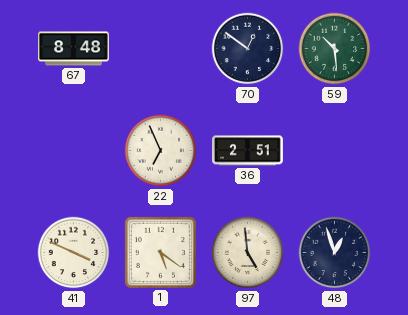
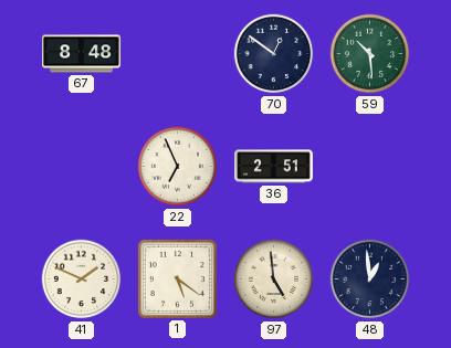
41: 3:49 -> 1:49
48: 12:57 -> 12:59
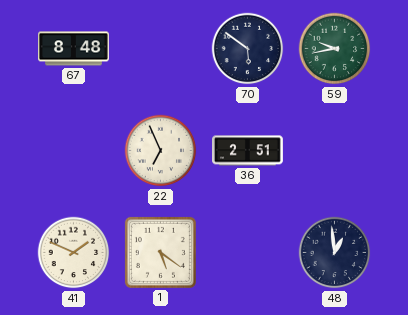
70: 12:51 -> 5:51
59: 10:29 -> 9:43
97: 4:59 -> none
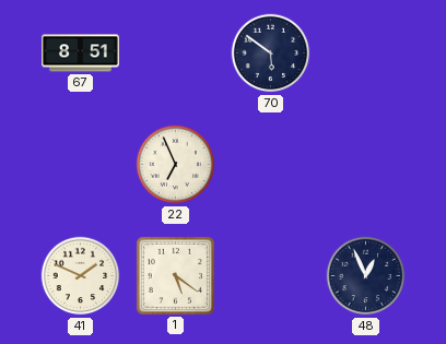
67: 8:48 -> 8:51
59: 9:43 -> none
36: 2:51 -> none
48: 12:59 -> 12:56
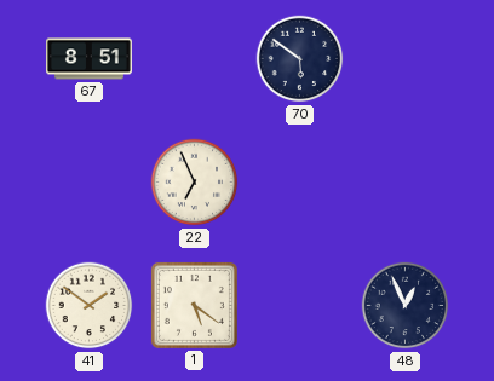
41: 1:49 -> 1:51
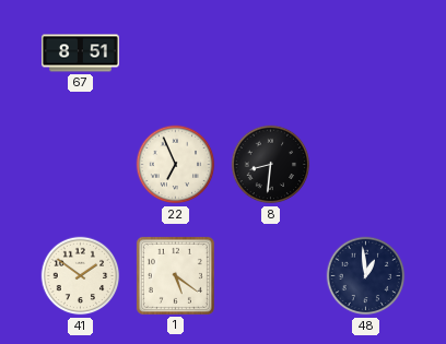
70: 5:51 -> none
8: none -> 8:31
48: 12:56 -> 12:59
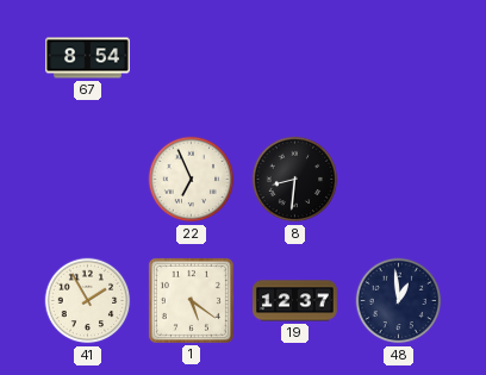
67: 8:51 -> 8:54
41: 1:51 -> 1:55
19: none -> 12:37
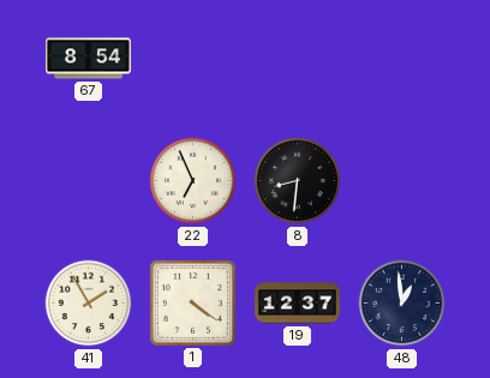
1: 5:21 -> 4:21
